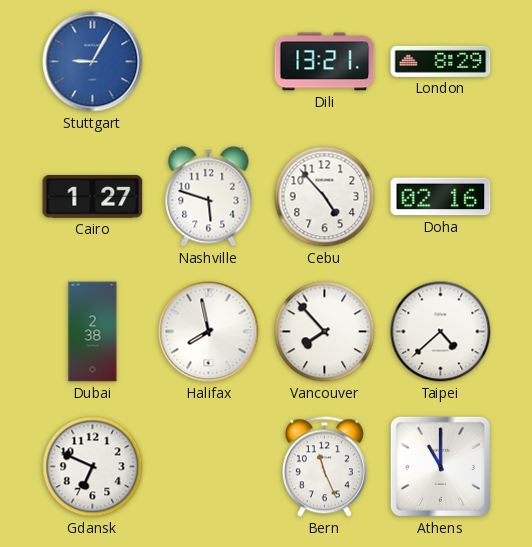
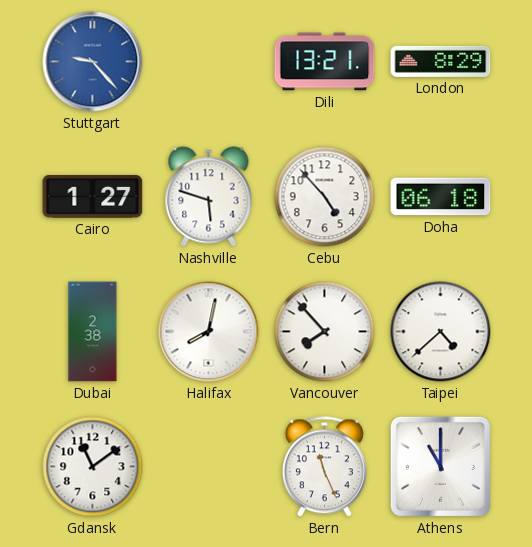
Stuttgart: 9:05 -> 9:23
Doha: 02:16 -> 06:18
Halifax: 7:58 -> 8:02
Gdansk: 6:49 -> 11:09
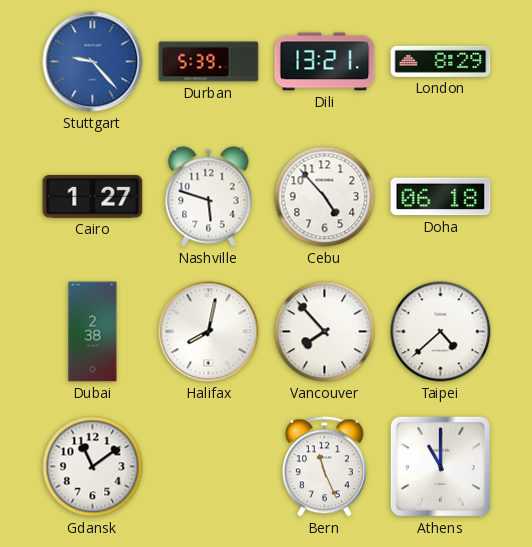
Durban: none -> 5:39
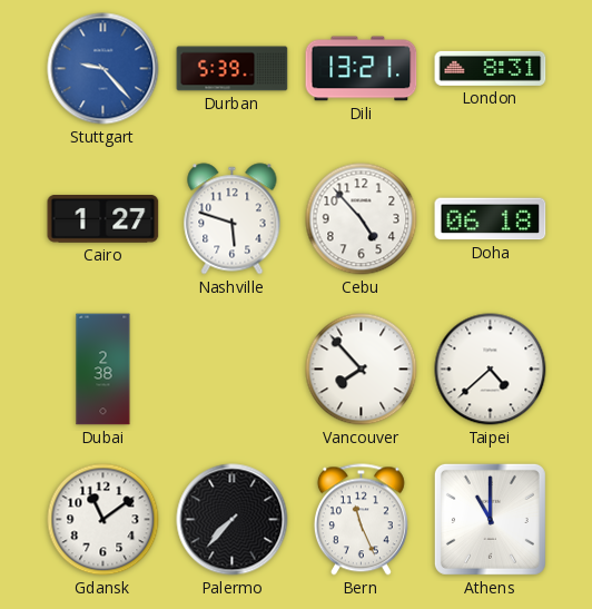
London: 8:29 -> 8:31
Halifax: 8:02 -> none
Palermo: none -> 7:37
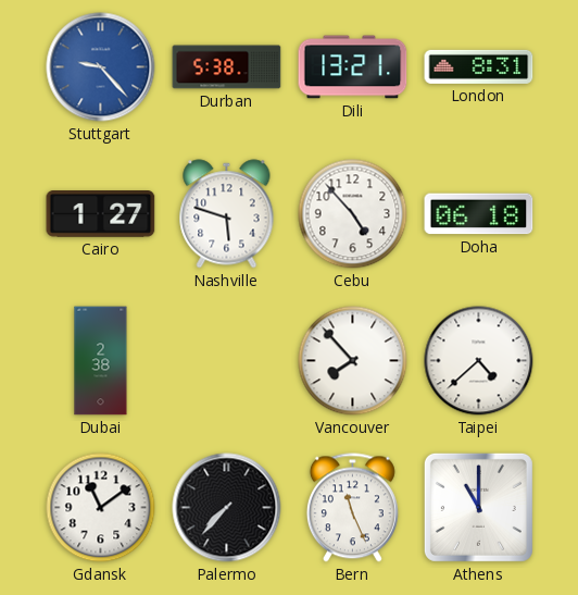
Durban: 5:39 -> 5:38
